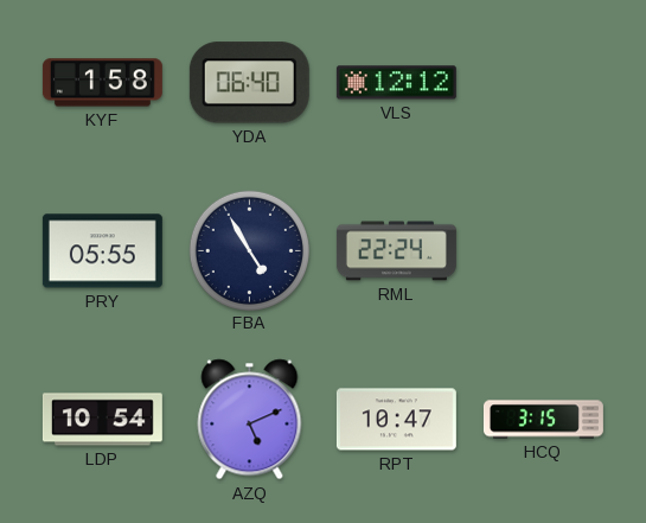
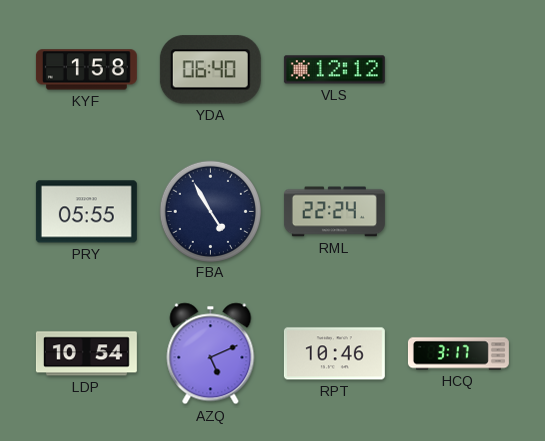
RPT: 10:47 -> 10:46
HCQ: 3:15 -> 3:17
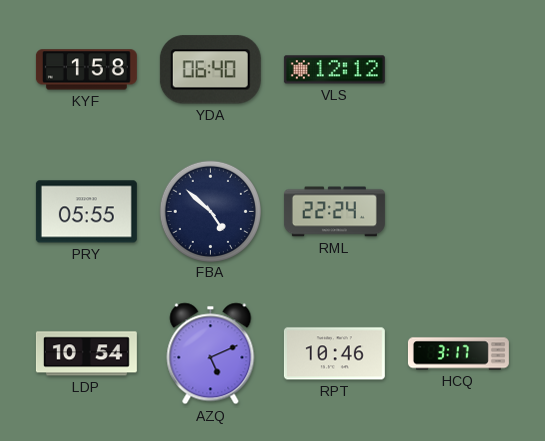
FBA: 4:55 -> 4:52
